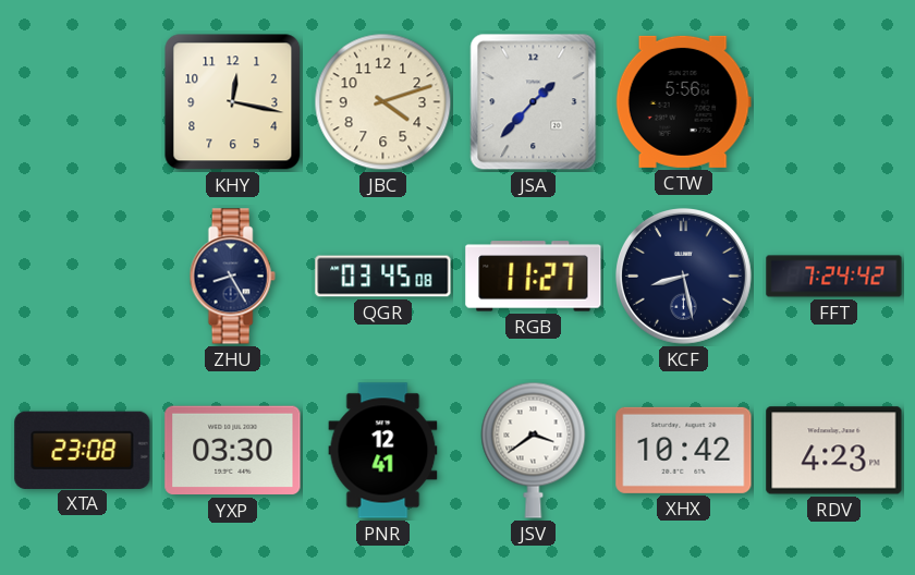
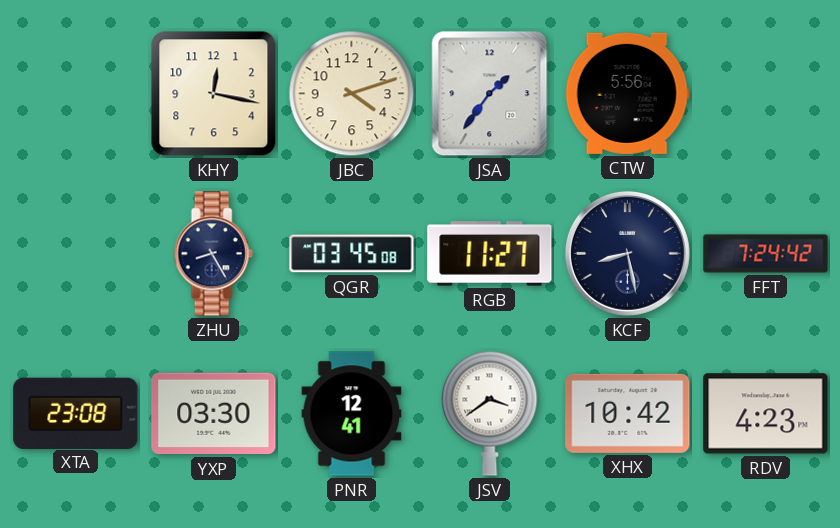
JSA: 1:37 -> 1:36
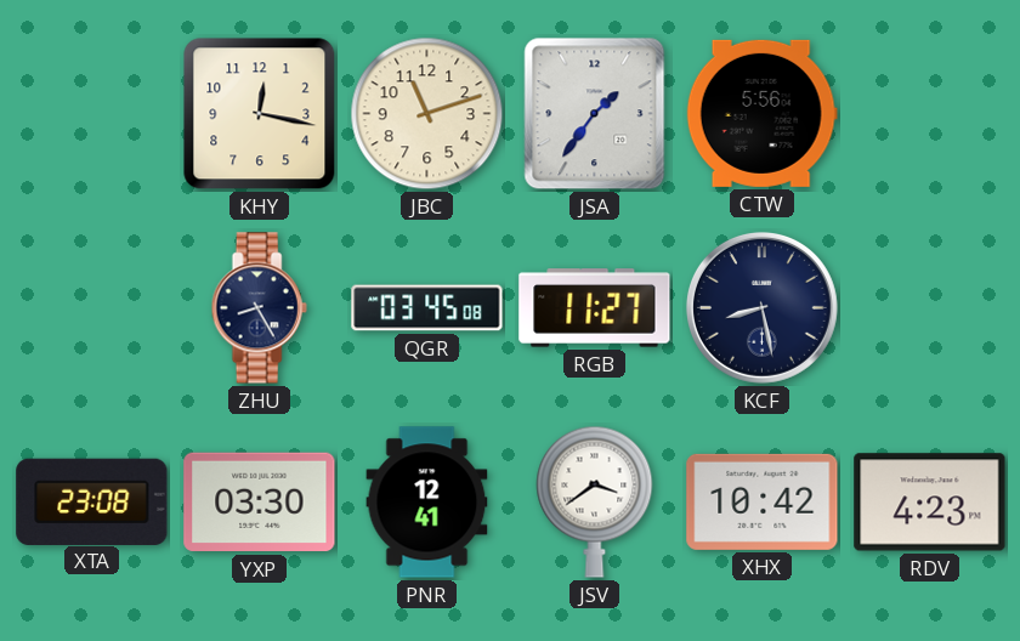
JBC: 4:12 -> 11:12
FFT: 7:24 -> none
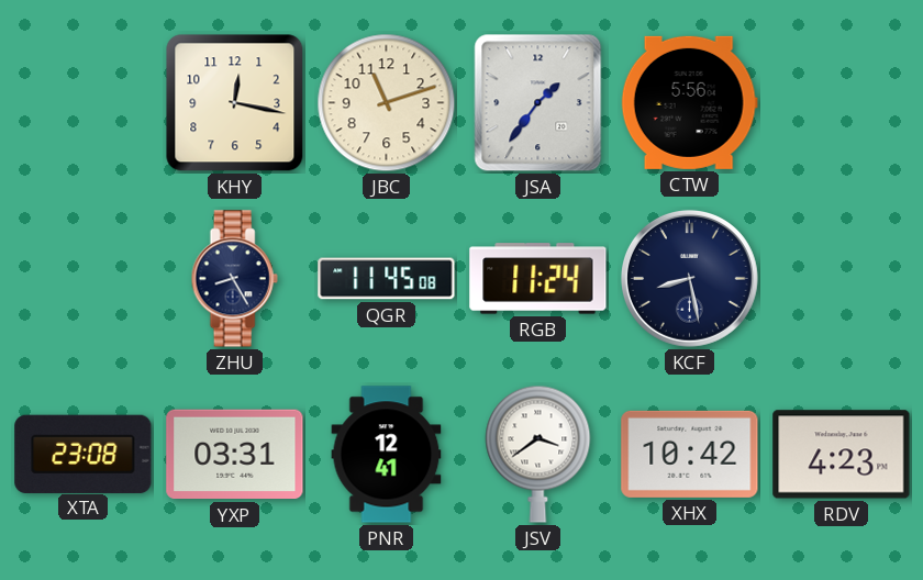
QGR: 03:45 -> 11:45
RGB: 11:27 -> 11:24
YXP: 03:30 -> 03:31
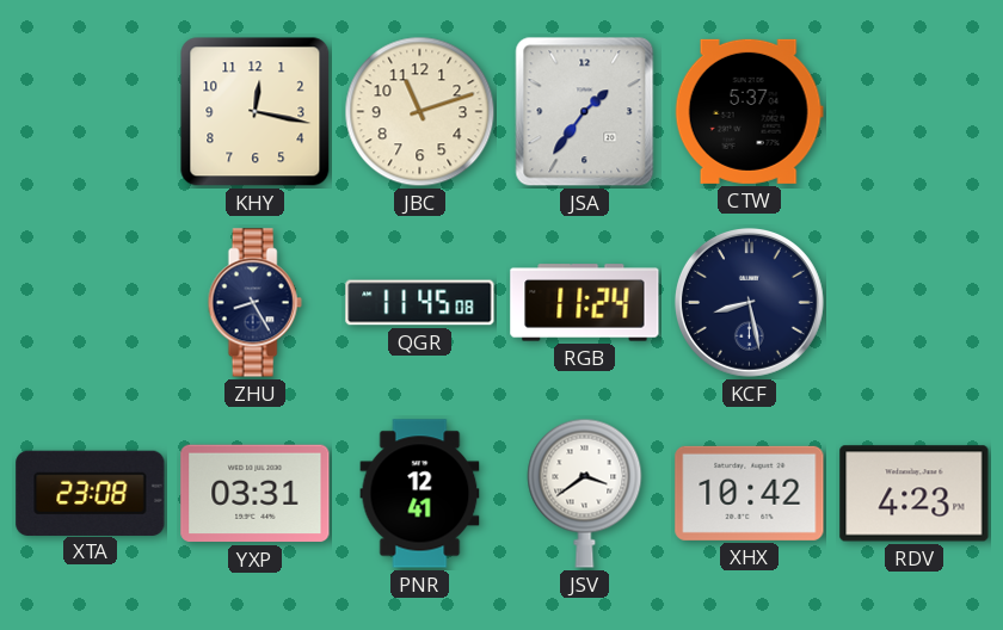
CTW: 5:56 -> 5:37
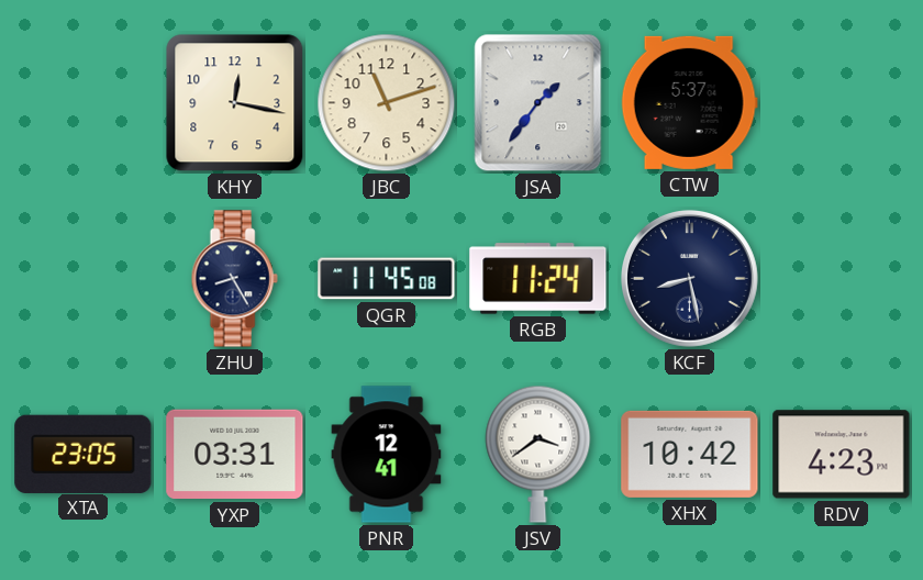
XTA: 23:08 -> 23:05
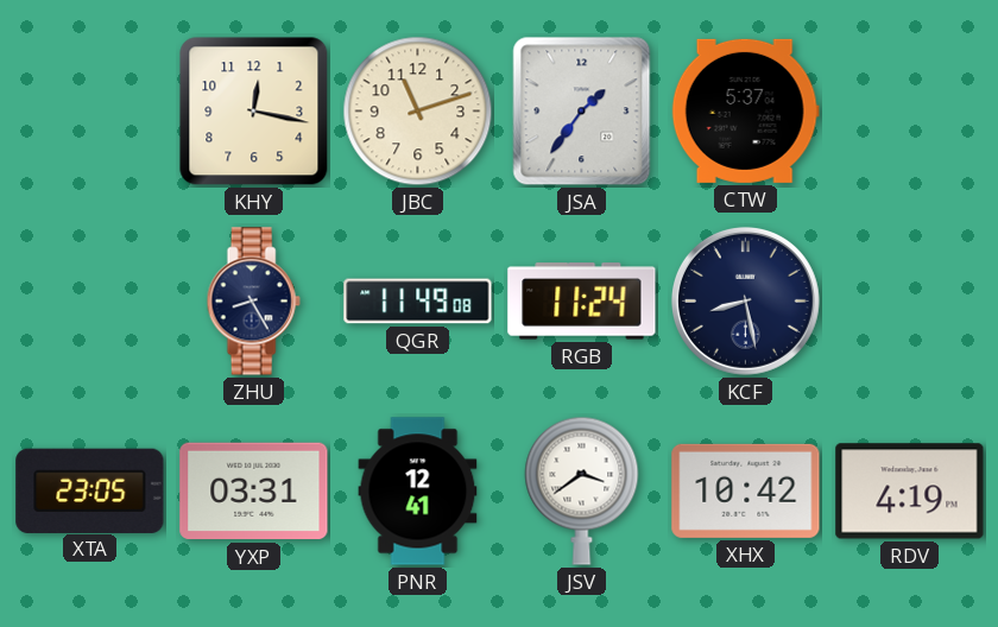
QGR: 11:45 -> 11:49
RDV: 4:23 -> 4:19
